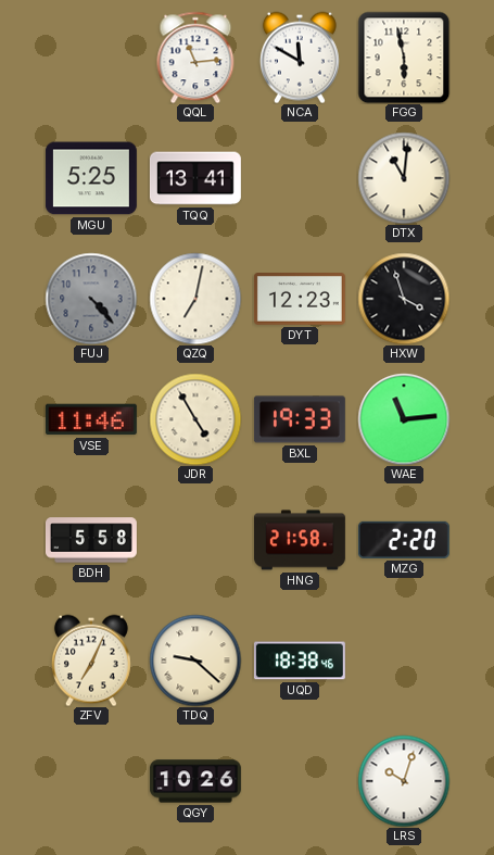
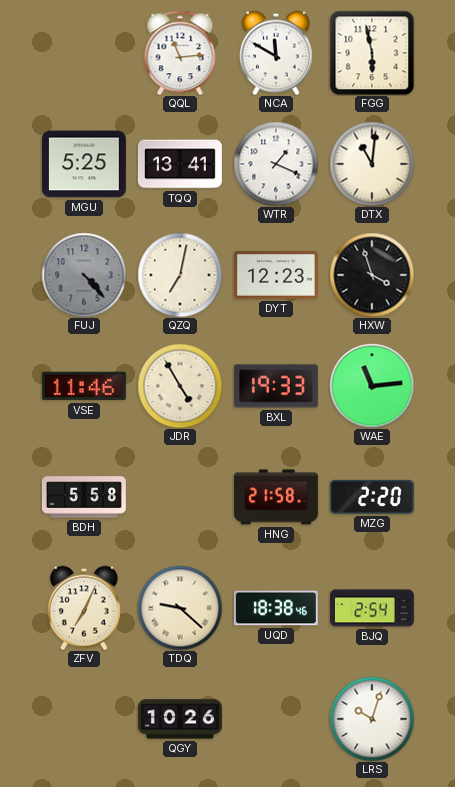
WTR: none -> 1:19
BJQ: none -> 2:54
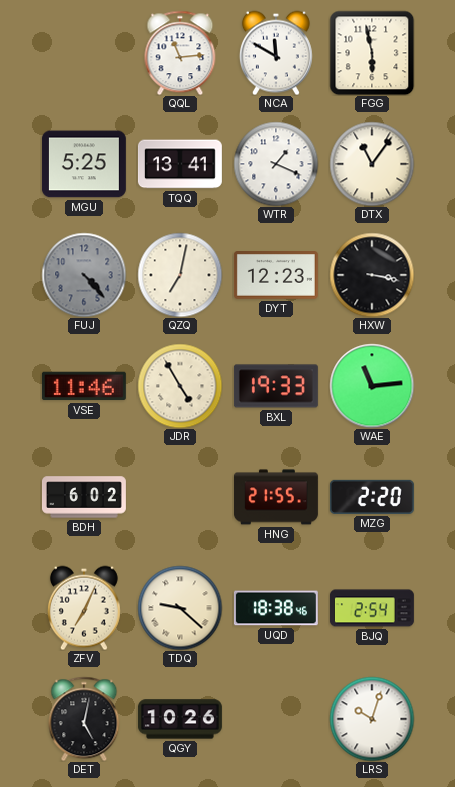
DTX: 11:01 -> 11:06
HXW: 3:57 -> 3:17
BDH: 5:58 -> 6:02
HNG: 21:58 -> 21:55
DET: none -> 5:02
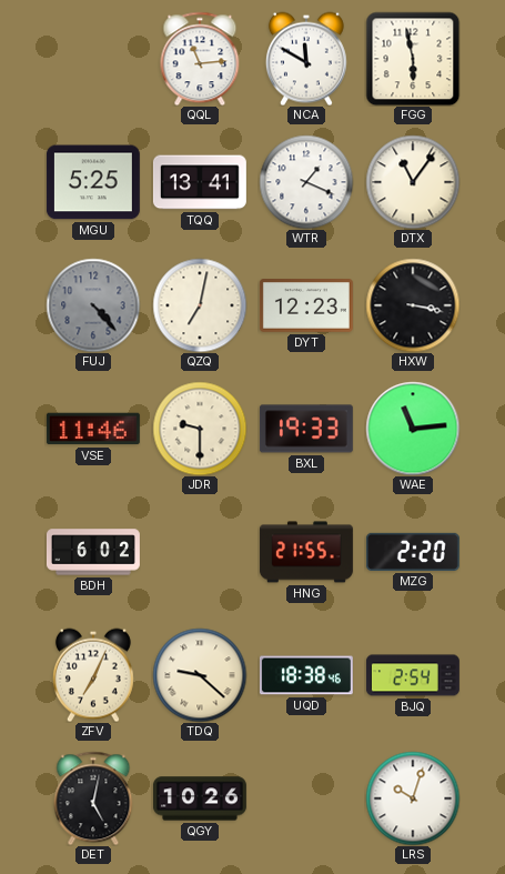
JDR: 4:55 -> 9:30
